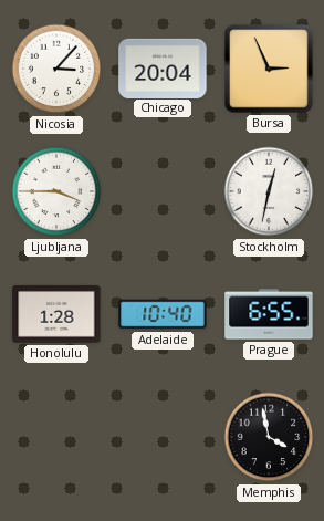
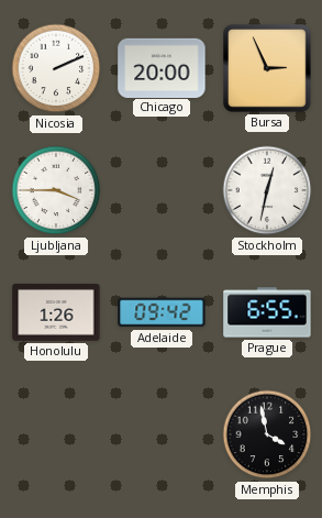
Nicosia: 3:07 -> 2:11
Chicago: 20:04 -> 20:00
Honolulu: 1:28 -> 1:26
Adelaide: 10:40 -> 09:42
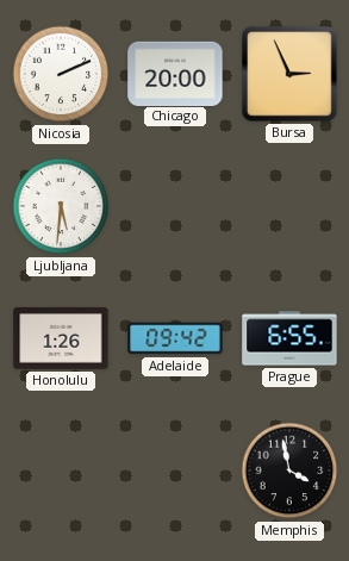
Ljubljana: 3:45 -> 5:31
Stockholm: 12:32 -> none
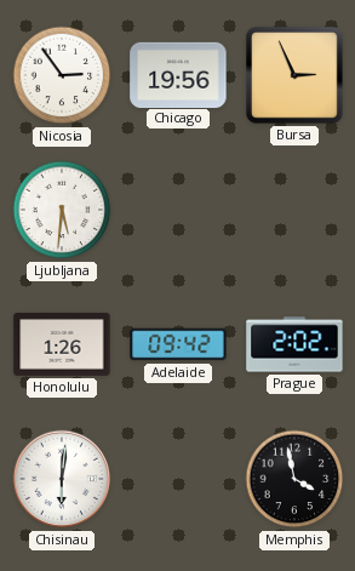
Nicosia: 2:11 -> 2:54
Chicago: 20:00 -> 19:56
Prague: 6:55 -> 2:02
Chisinau: none -> 6:01
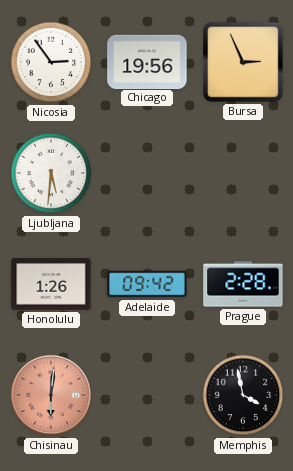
Prague: 2:02 -> 2:28
Chisinau dial: white -> salmon
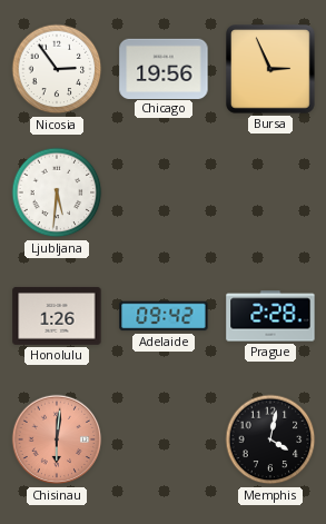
Memphis: 3:58 -> 4:02
